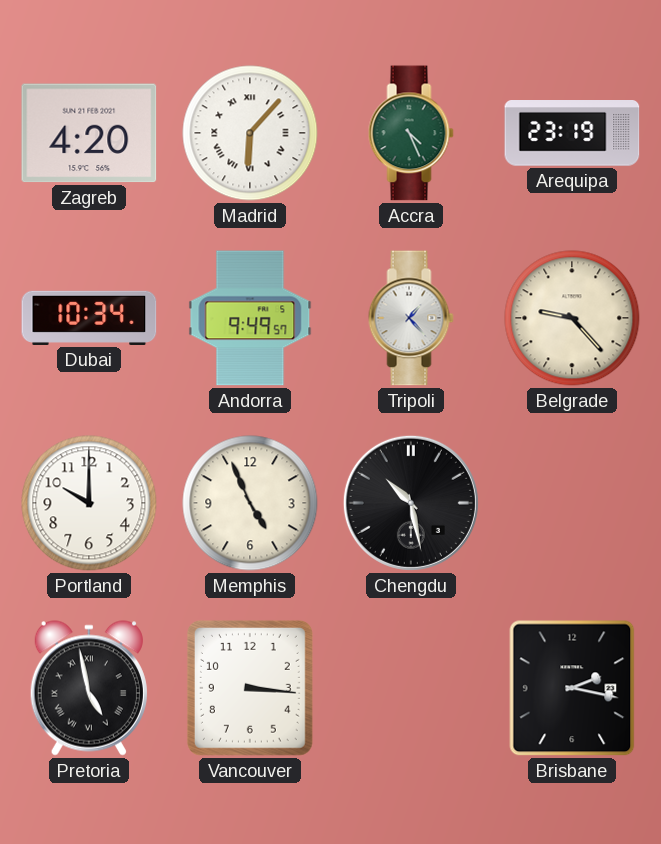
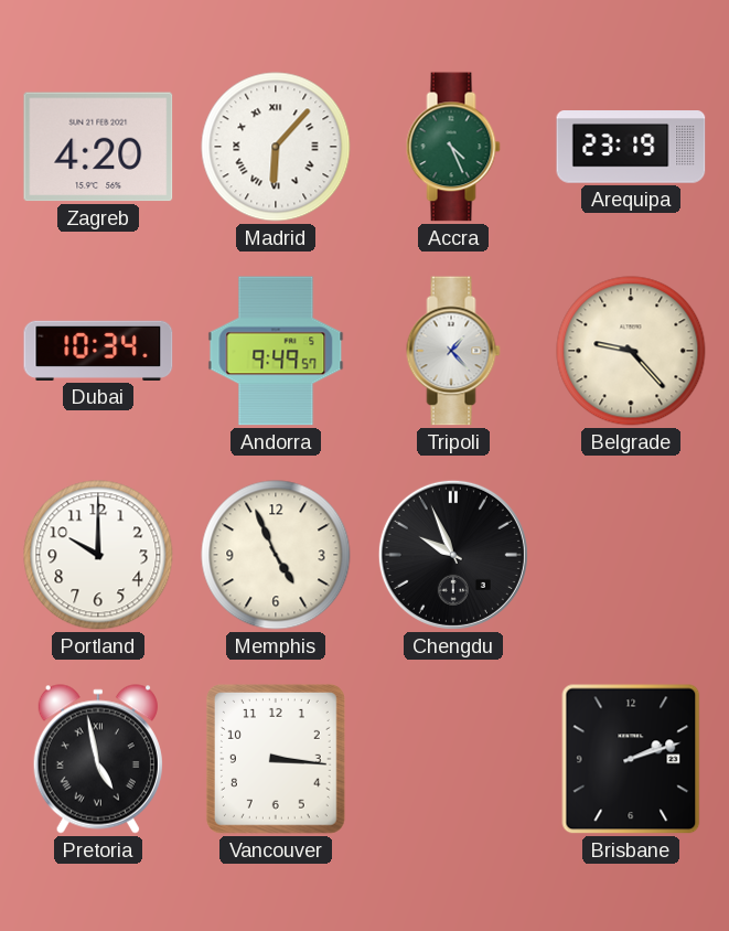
Chengdu: 10:28 -> 9:56
Brisbane: 2:17 -> 2:12
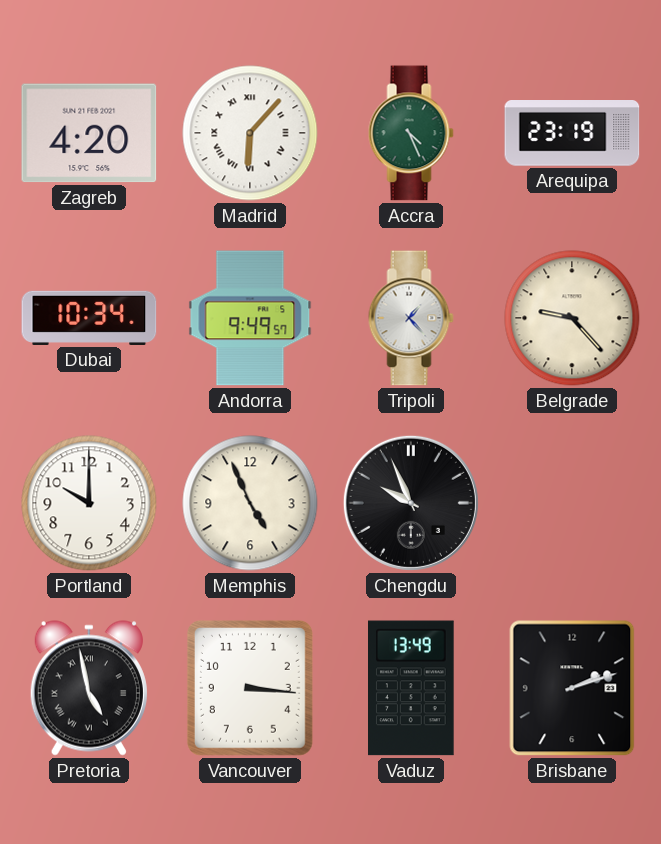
Vaduz: none -> 13:49
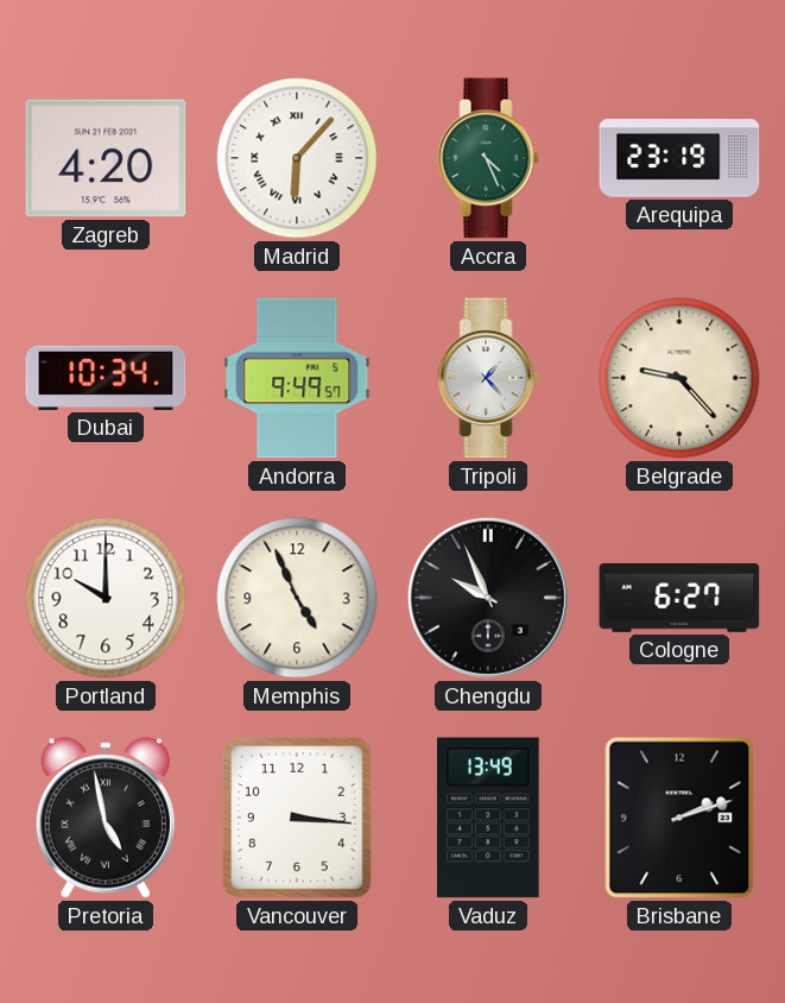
Cologne: none -> 6:27
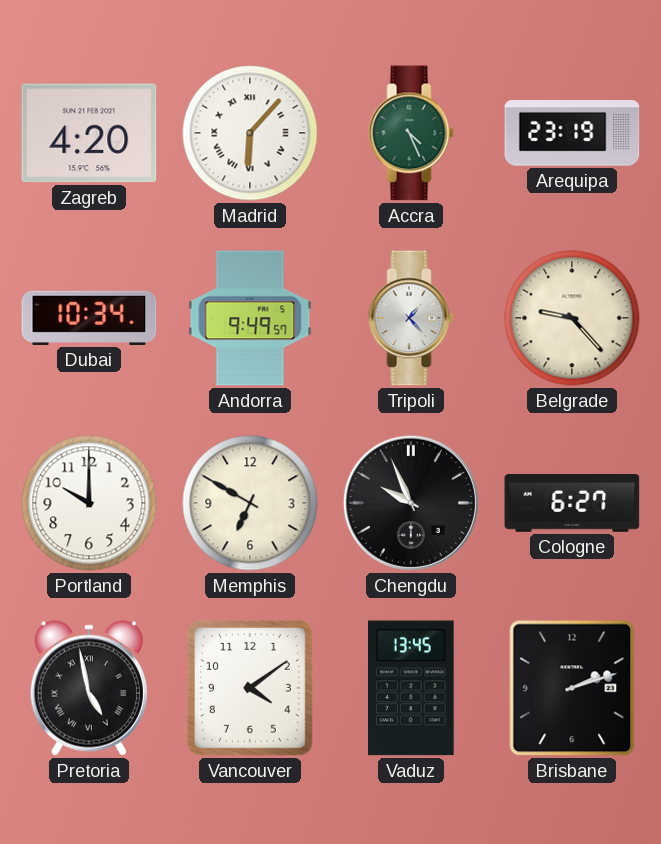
Memphis: 4:56 -> 6:50
Vancouver: 3:16 -> 4:09
Vaduz: 13:49 -> 13:45
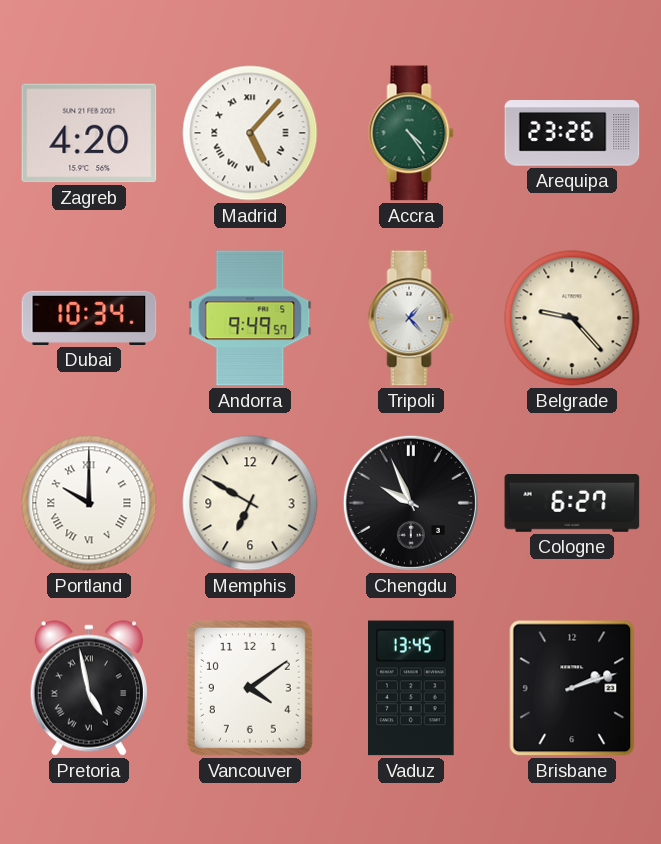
Madrid: 6:07 -> 5:07
Accra: 4:26 -> 4:24
Arequipa: 23:19 -> 23:26
Portland numerals: Arabic -> Roman
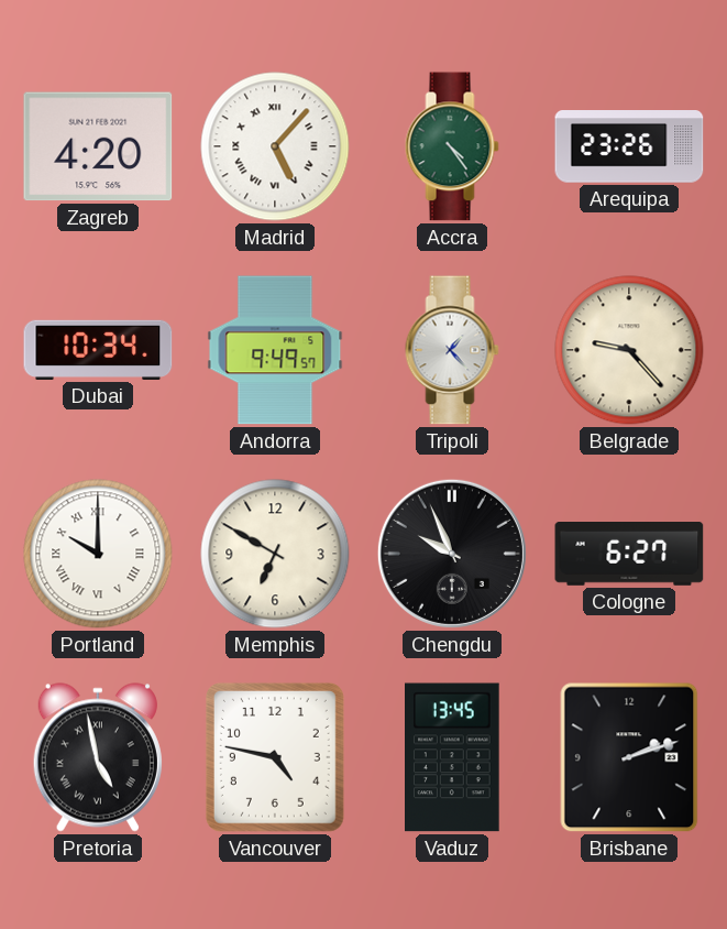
Vancouver: 4:09 -> 4:47
